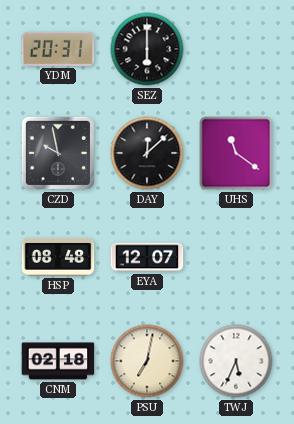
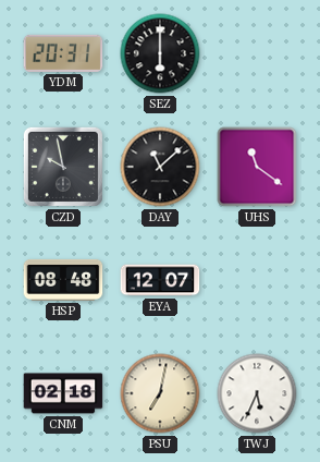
DAY: 12:08 -> 11:08
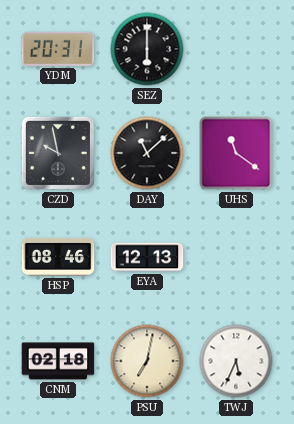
HSP: 08:48 -> 08:46
EYA: 12:07 -> 12:13
